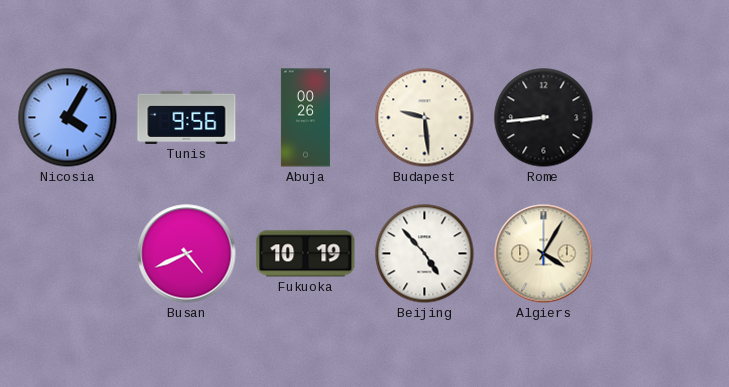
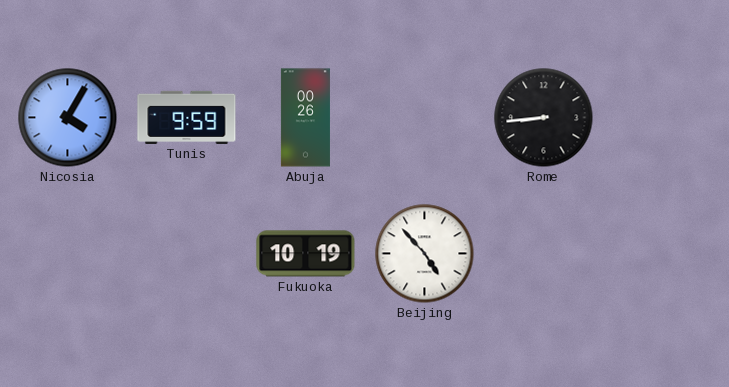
Tunis: 9:56 -> 9:59
Budapest: 9:29 -> none
Busan: 4:41 -> none
Algiers: 4:05 -> none
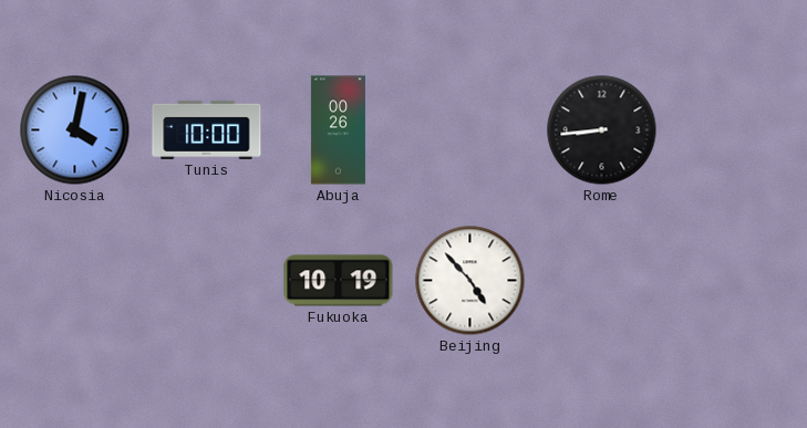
Nicosia: 4:05 -> 4:02
Tunis: 9:59 -> 10:00
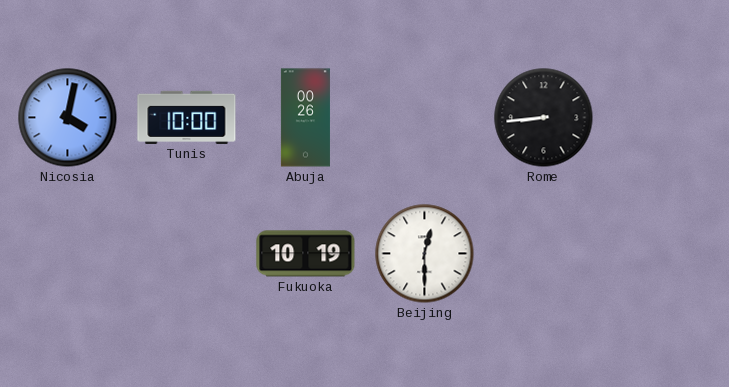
Beijing: 4:53 -> 12:30
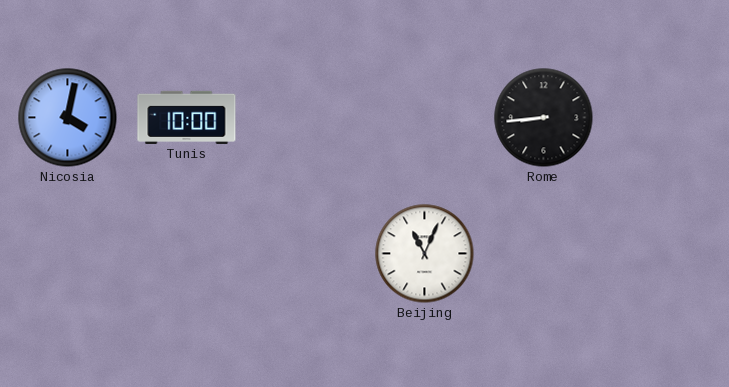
Abuja: 00:26 -> none
Fukuoka: 10:19 -> none
Beijing: 12:30 -> 11:04
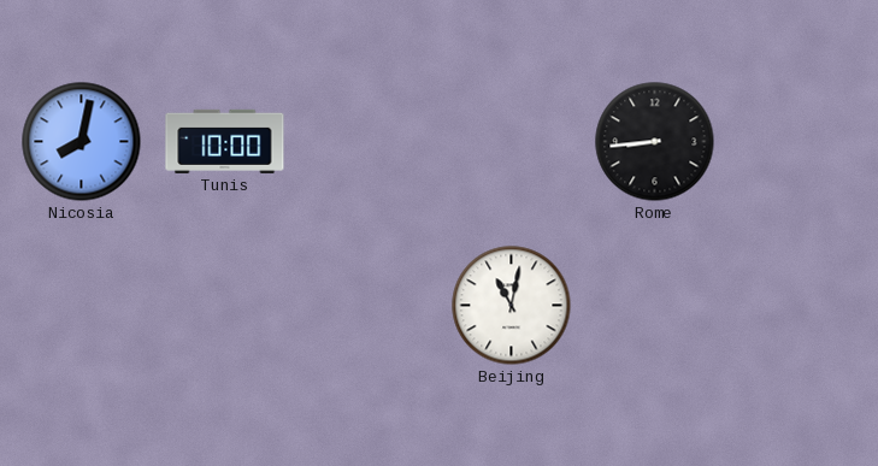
Nicosia: 4:02 -> 8:02
Beijing: 11:04 -> 11:02
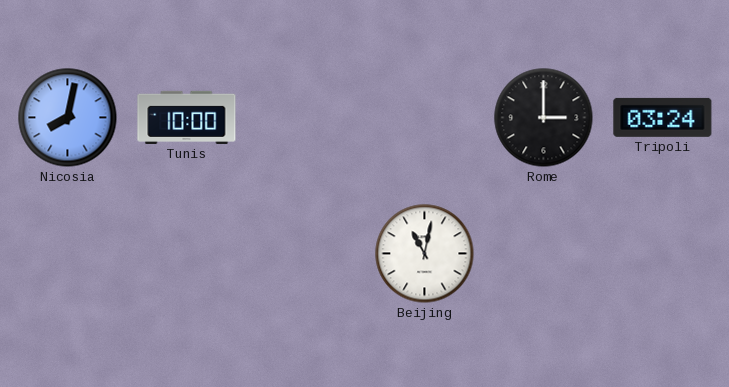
Rome: 8:44 -> 3:00
Tripoli: none -> 03:24
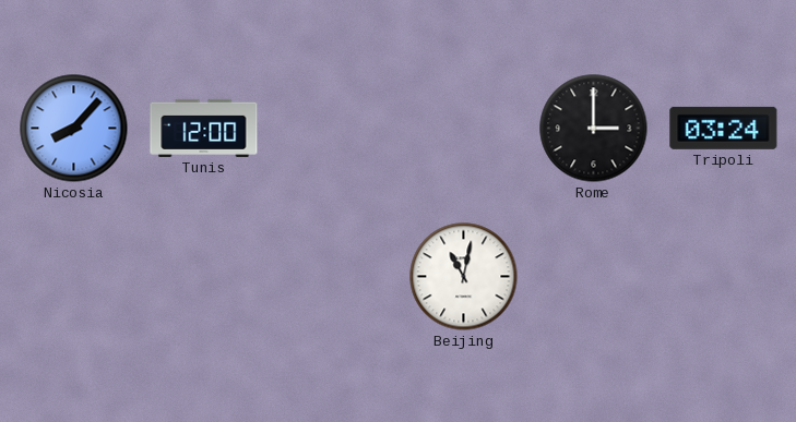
Nicosia: 8:02 -> 8:07
Tunis: 10:00 -> 12:00
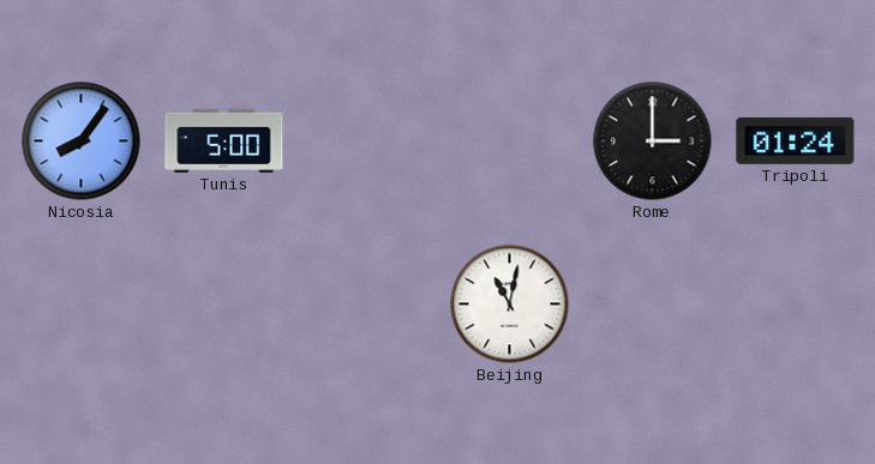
Nicosia: 8:07 -> 8:06
Tunis: 12:00 -> 5:00
Tripoli: 03:24 -> 01:24
